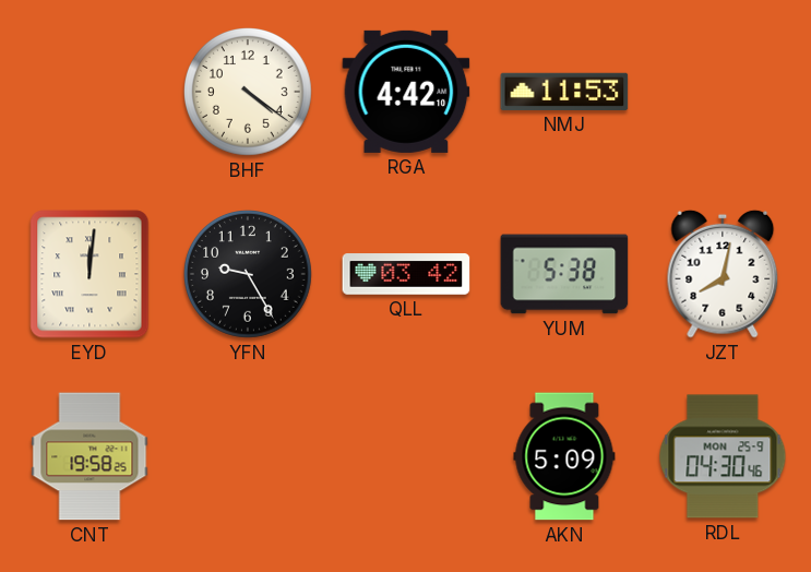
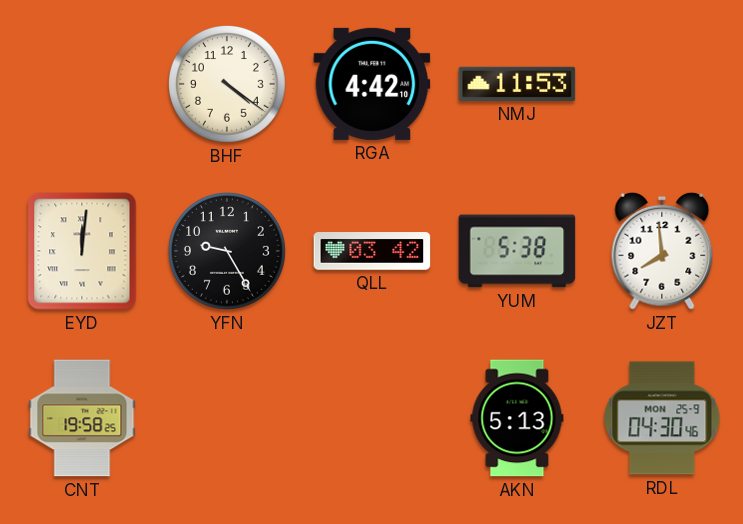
JZT: 8:02 -> 7:59
AKN: 5:09 -> 5:13
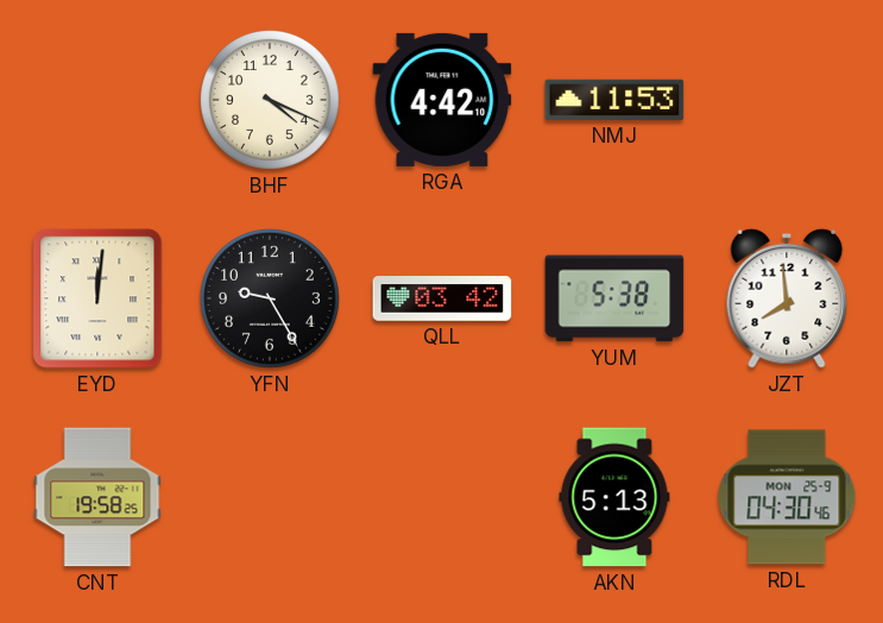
BHF: 4:21 -> 4:19
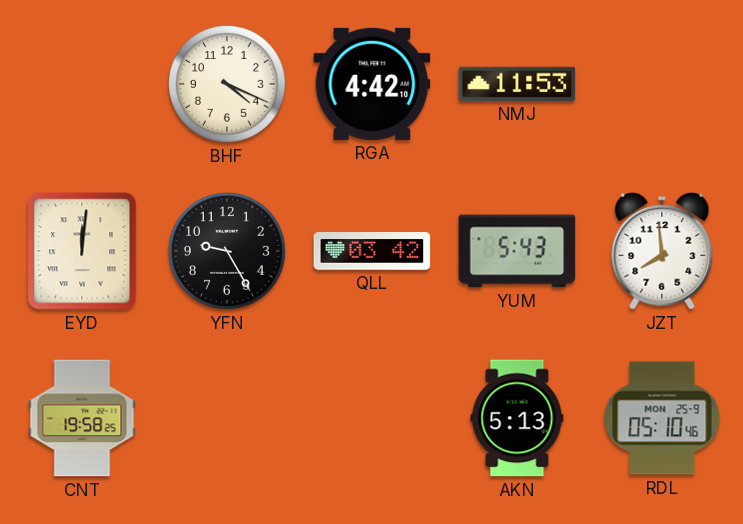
YUM: 5:38 -> 5:43
RDL: 04:30 -> 05:10
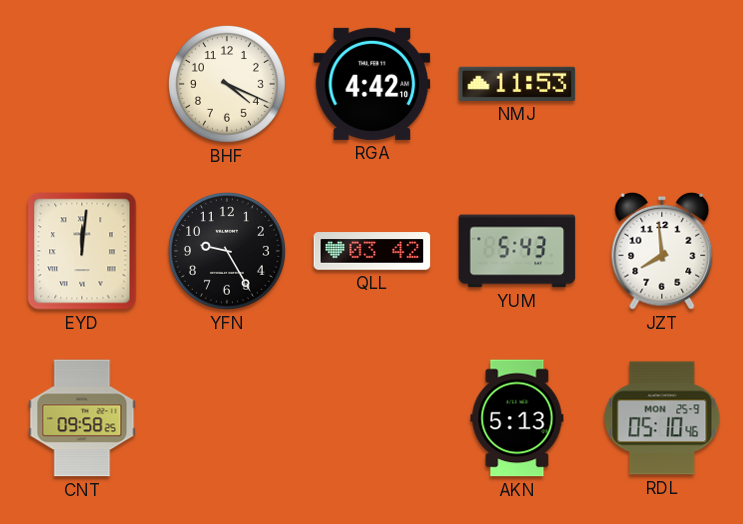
CNT: 19:58 -> 09:58
